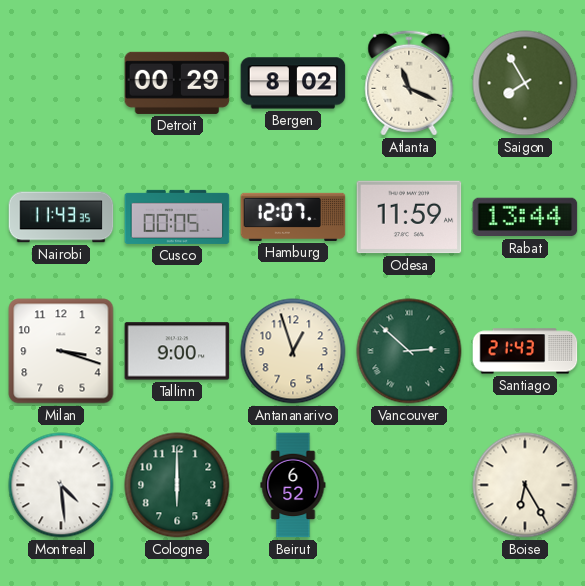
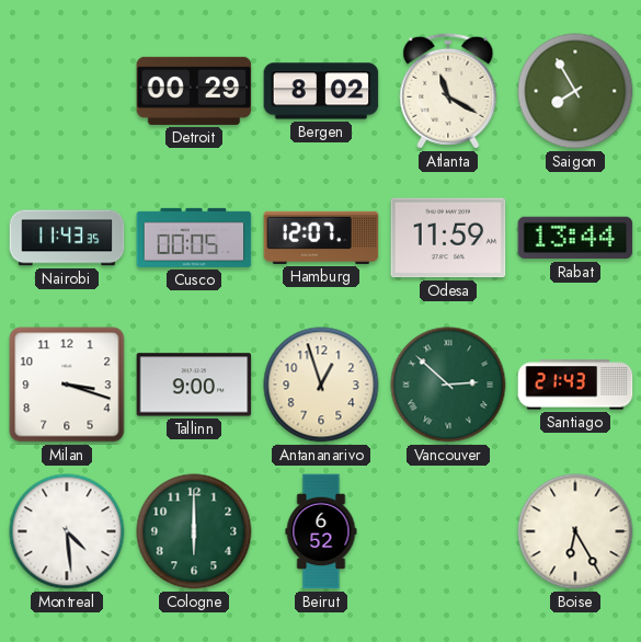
Atlanta: 11:19 -> 11:20
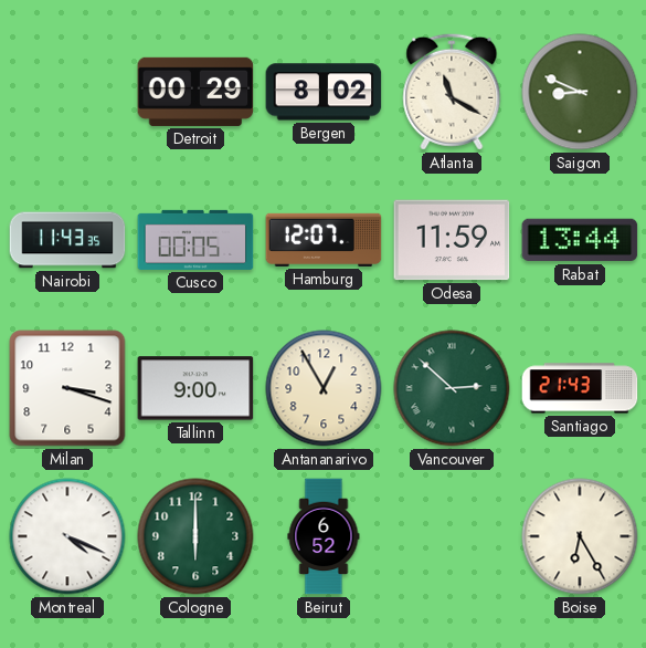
Saigon: 7:55 -> 8:49
Antananarivo: 12:57 -> 12:55
Montreal: 4:29 -> 4:19
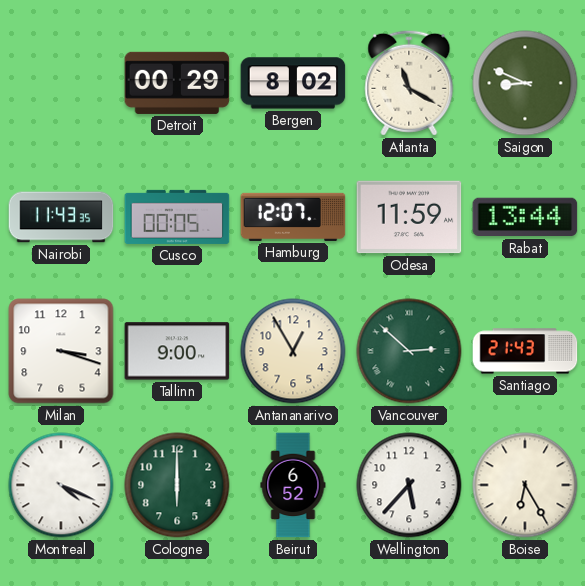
Wellington: none -> 5:37
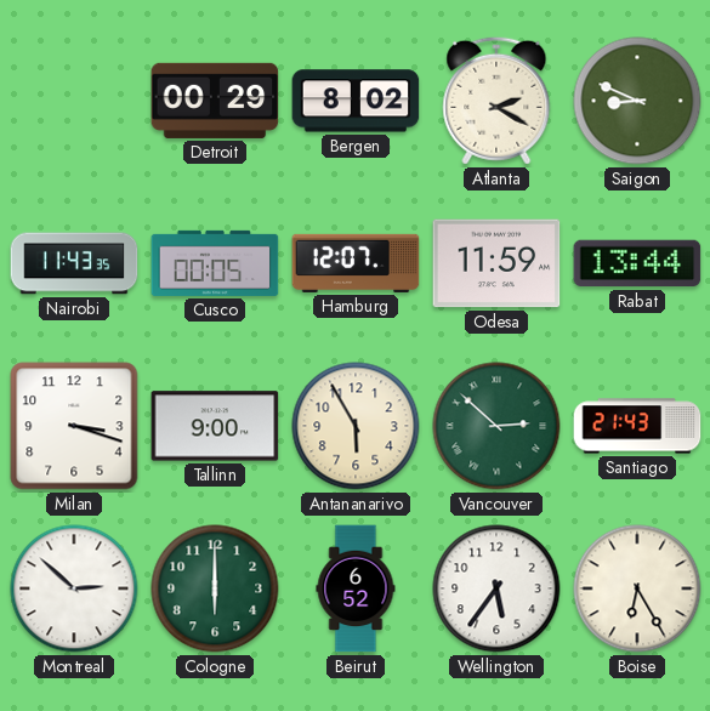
Atlanta: 11:20 -> 2:20
Antananarivo: 12:55 -> 5:55
Montreal: 4:19 -> 2:52
Wellington: 5:37 -> 5:36
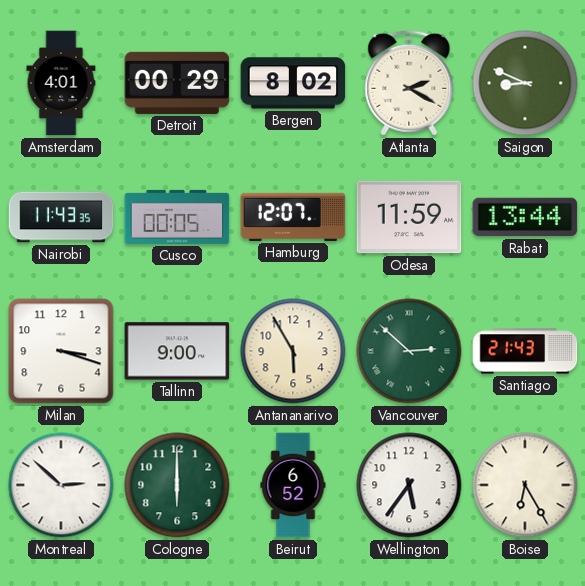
Amsterdam: none -> 4:01
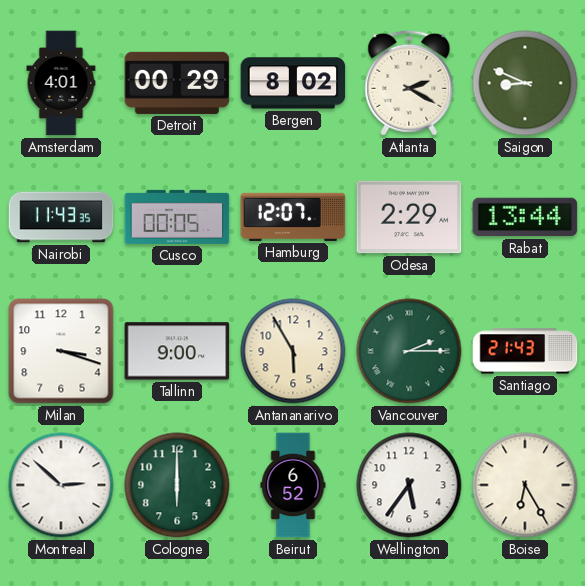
Odesa: 11:59 -> 2:29
Vancouver: 2:52 -> 2:15
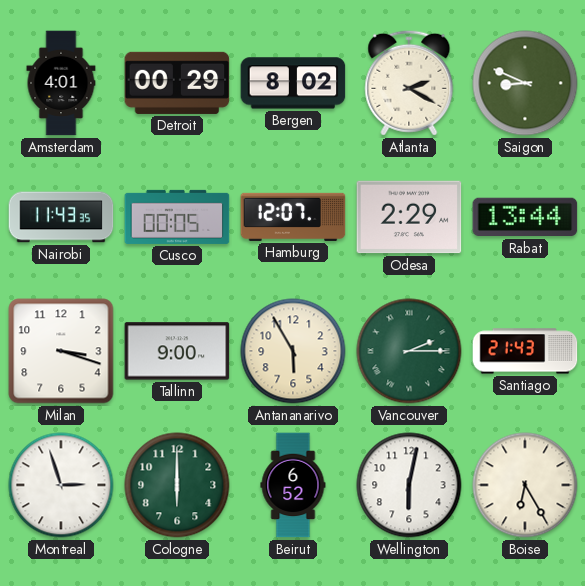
Montreal: 2:52 -> 2:57
Wellington: 5:36 -> 6:02
